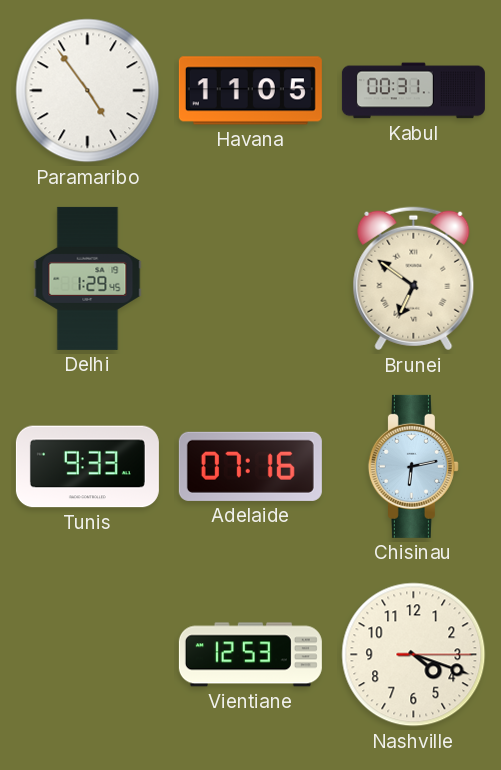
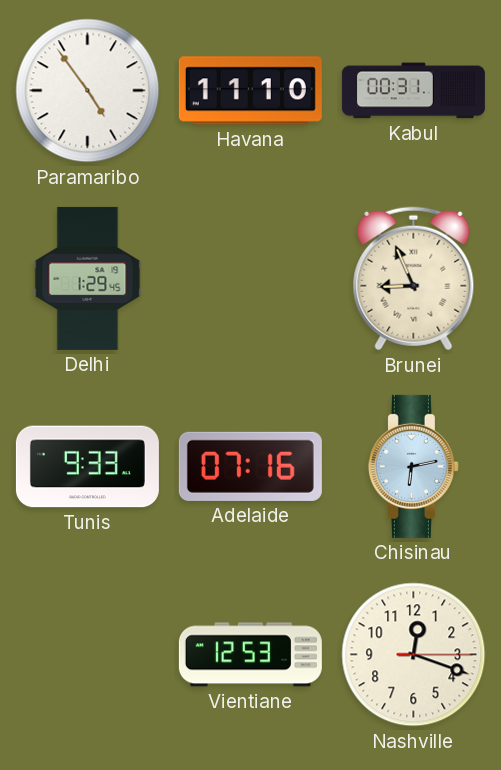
Havana: 11:05 -> 11:10
Brunei: 6:51 -> 8:56
Nashville: 4:18 -> 12:18
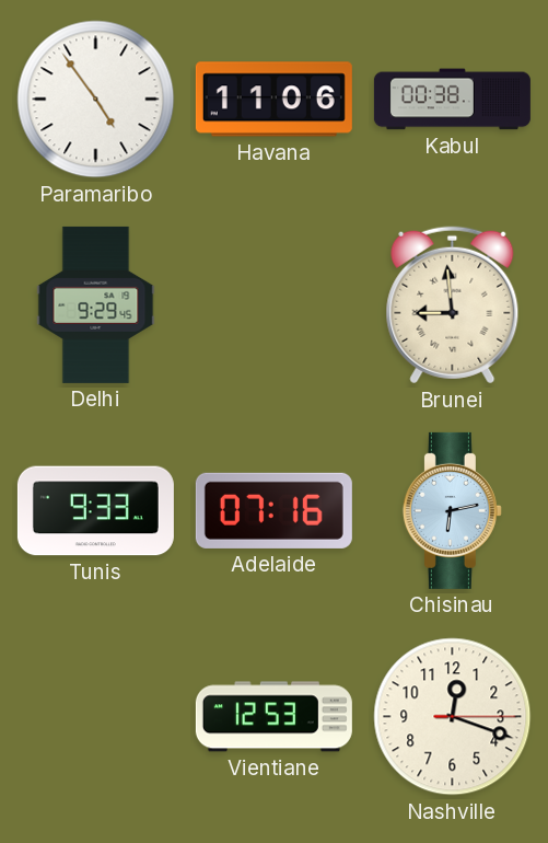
Havana: 11:10 -> 11:06
Kabul: 00:31 -> 00:38
Delhi: 1:29 -> 9:29
Brunei: 8:56 -> 8:59
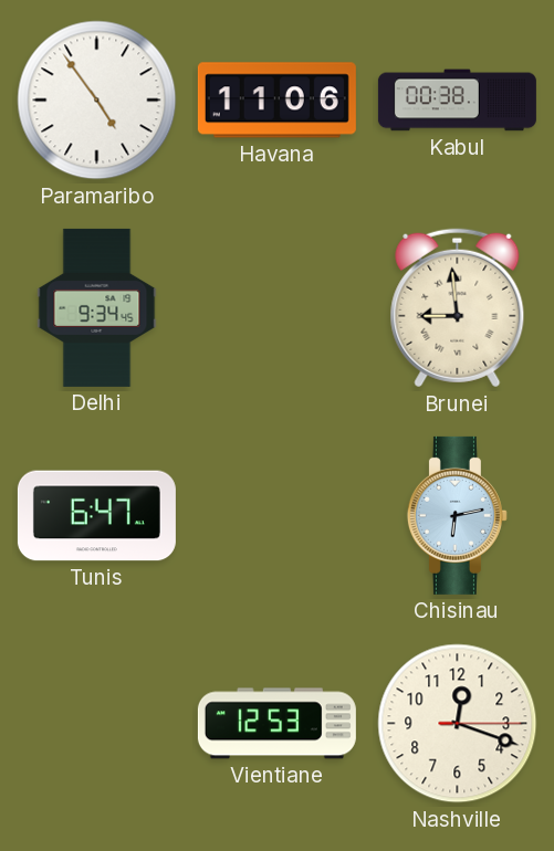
Delhi: 9:29 -> 9:34
Tunis: 9:33 -> 6:47
Adelaide: 07:16 -> none
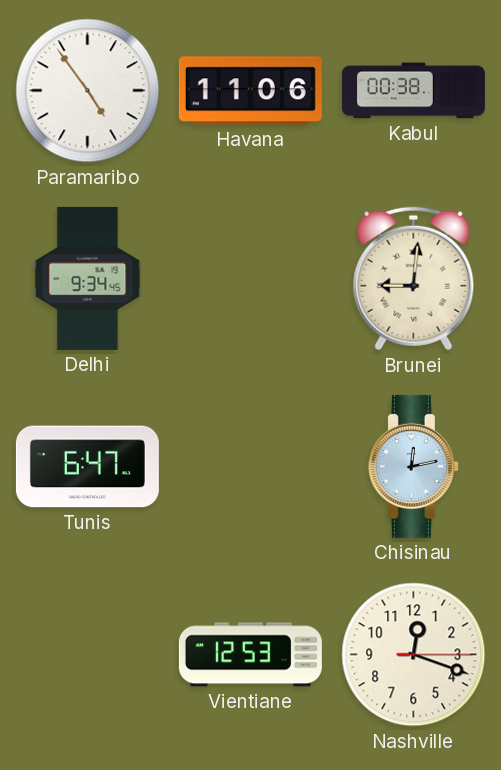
Brunei: 8:59 -> 9:01
Chisinau: 6:13 -> 12:13
